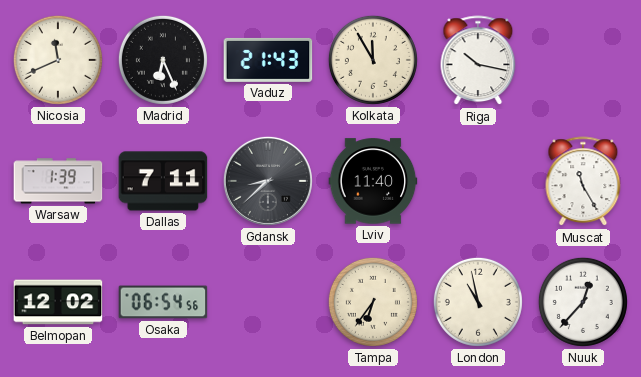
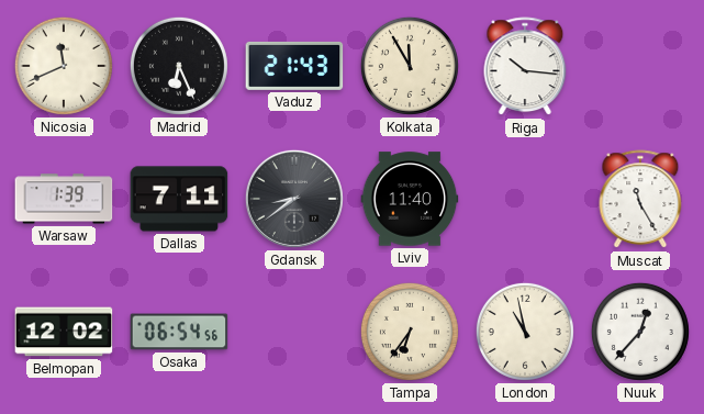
Riga: 10:17 -> 10:16
Gdansk: 8:38 -> 8:39
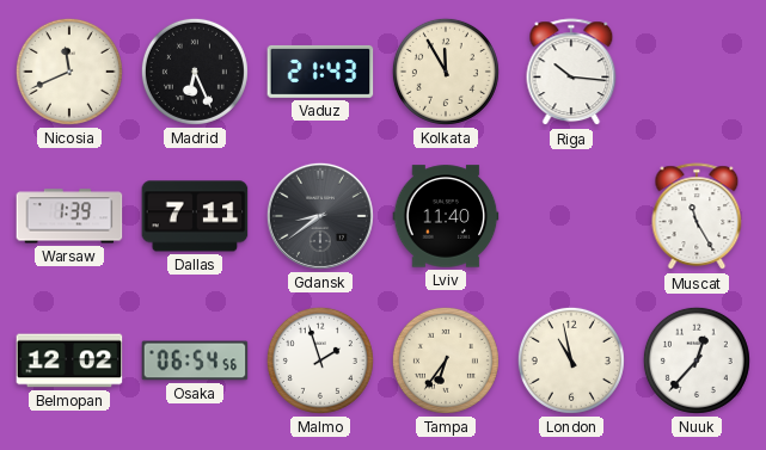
Malmo: none -> 1:57
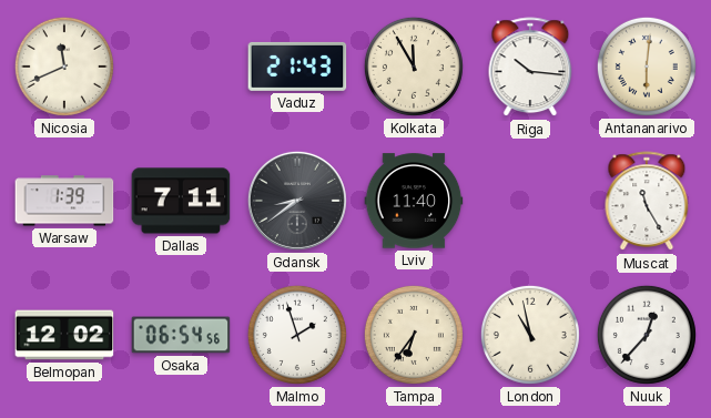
Madrid: 6:26 -> none
Antananarivo: none -> 6:01
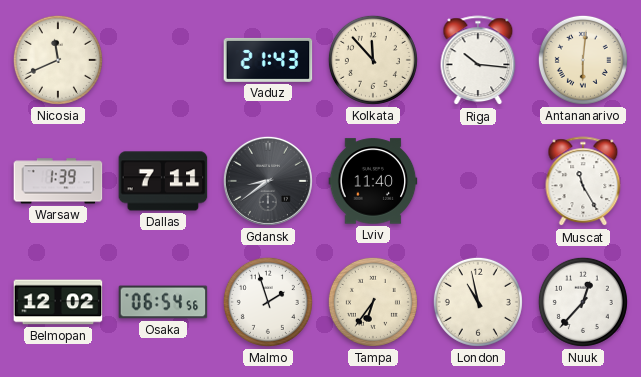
Kolkata: 11:55 -> 11:53
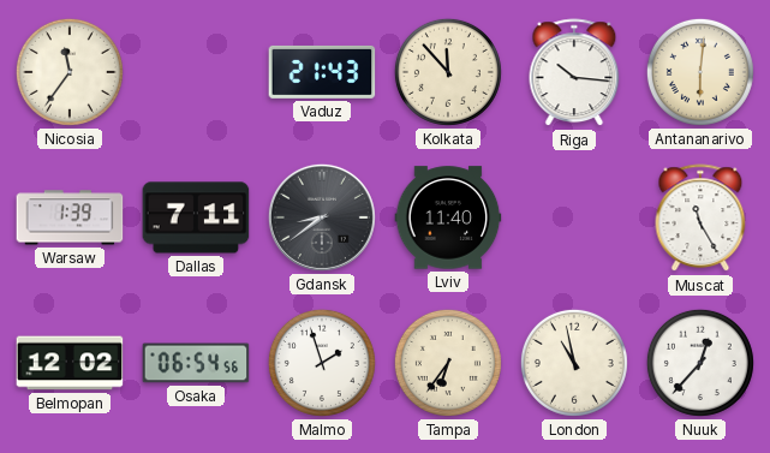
Nicosia: 11:41 -> 11:36
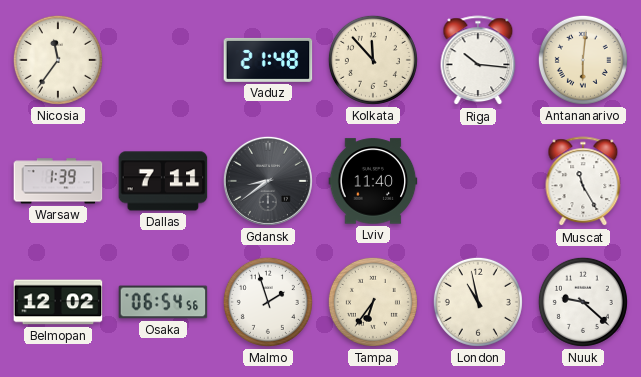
Vaduz: 21:43 -> 21:48
Nuuk: 12:37 -> 9:22
